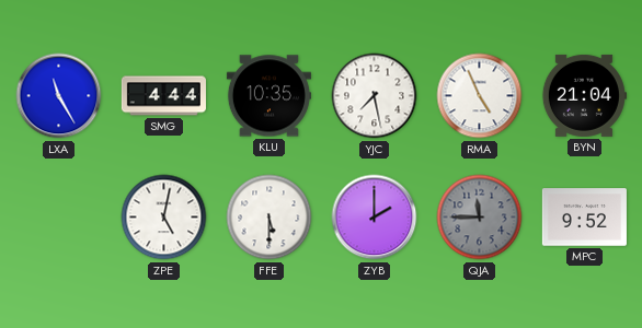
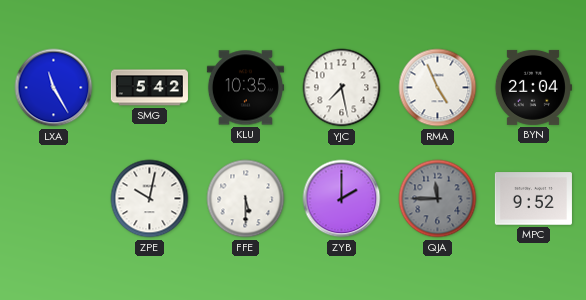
SMG: 4:44 -> 5:42
ZPE: 5:02 -> 10:02
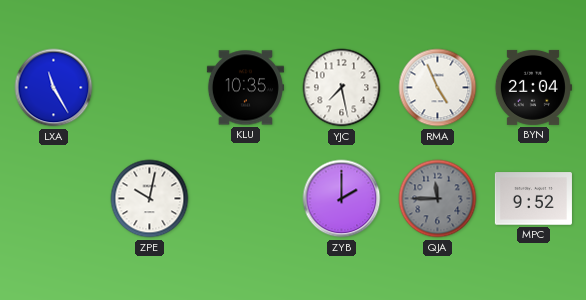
SMG: 5:42 -> none
FFE: 5:30 -> none
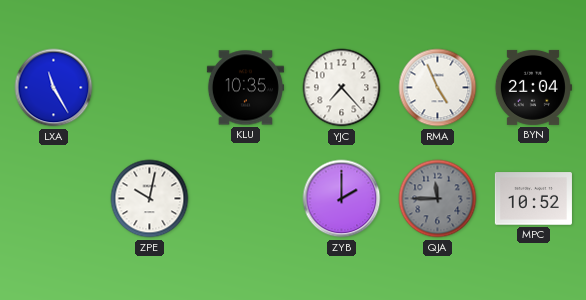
YJC: 7:28 -> 7:23
MPC: 9:52 -> 10:52
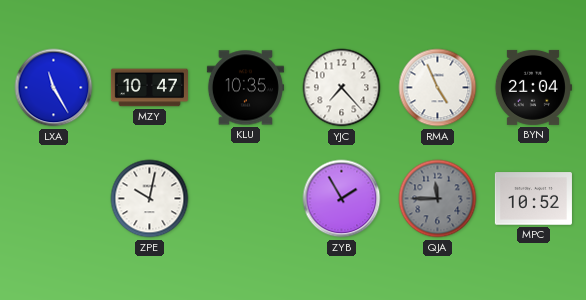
MZY: none -> 10:47
ZYB: 2:00 -> 1:55
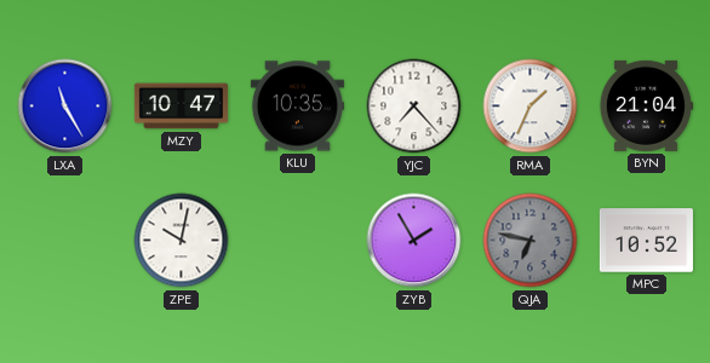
RMA: 4:56 -> 1:34
QJA: 11:45 -> 6:47
